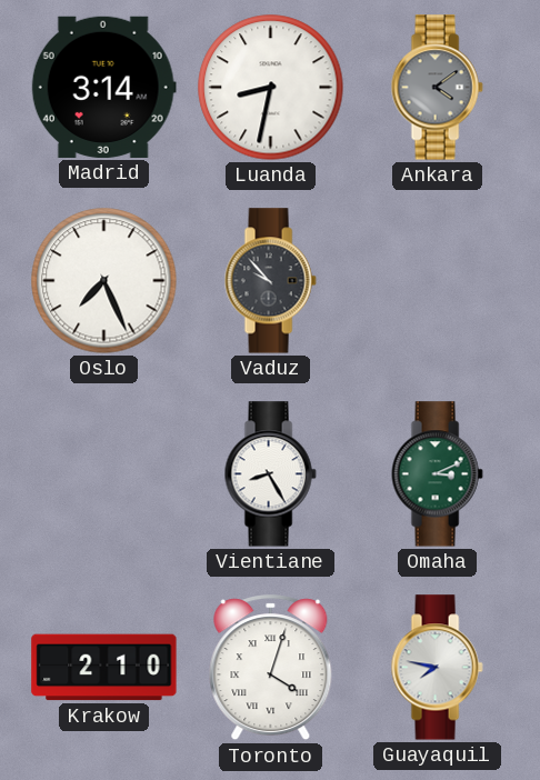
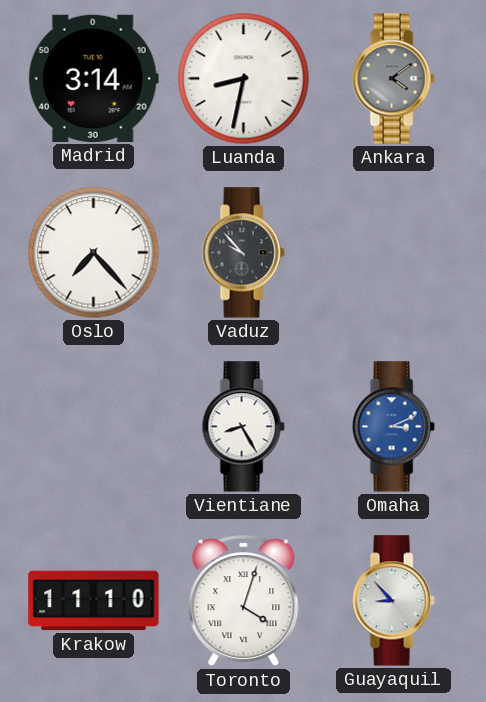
Oslo: 7:26 -> 7:23
Omaha dial: green -> blue
Krakow: 2:10 -> 11:10
Guayaquil: 7:47 -> 8:53
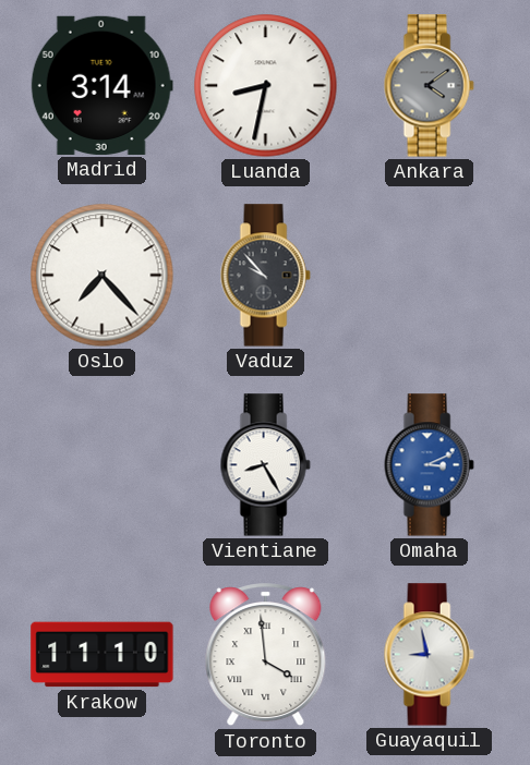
Toronto: 4:03 -> 3:59
Guayaquil: 8:53 -> 8:58
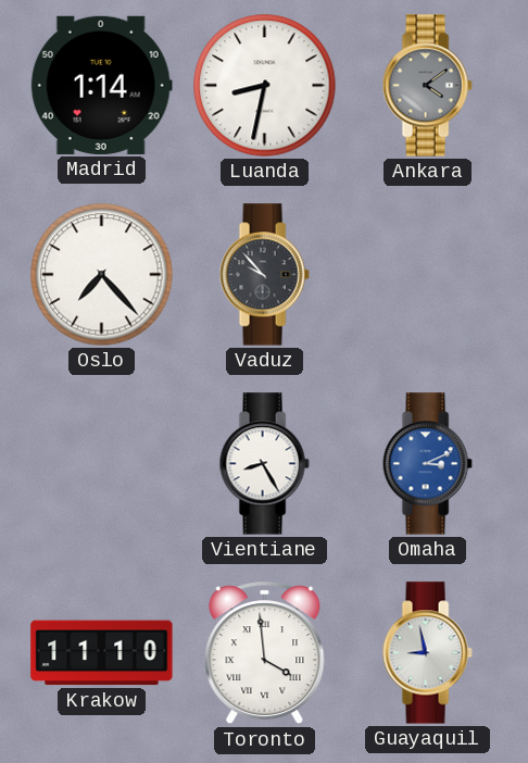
Madrid: 3:14 -> 1:14
